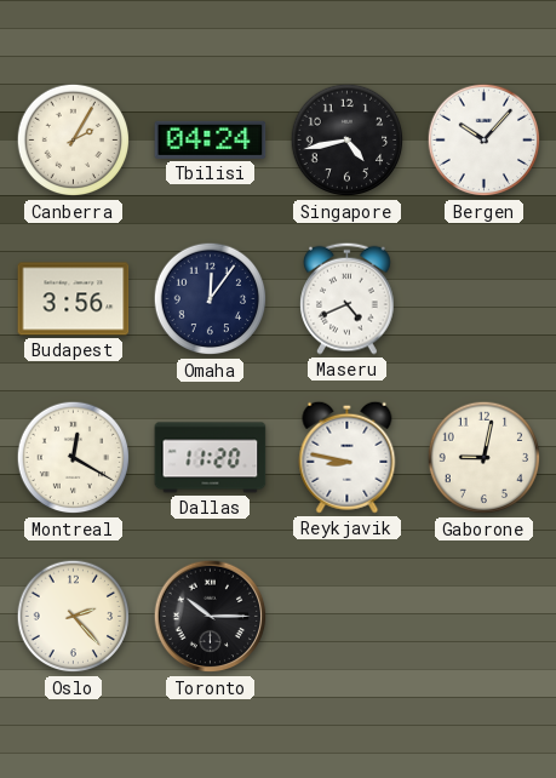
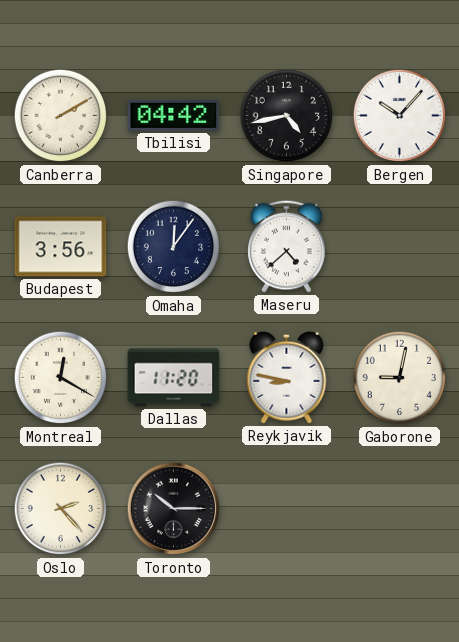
Canberra: 2:05 -> 2:10
Tbilisi: 04:24 -> 04:42
Maseru: 4:41 -> 4:38
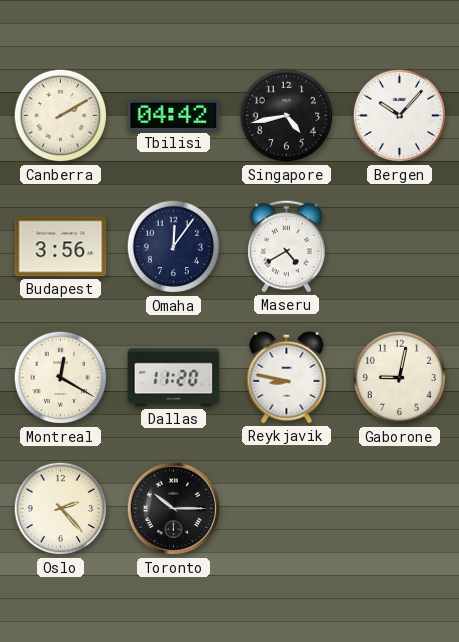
Maseru: 4:38 -> 4:40
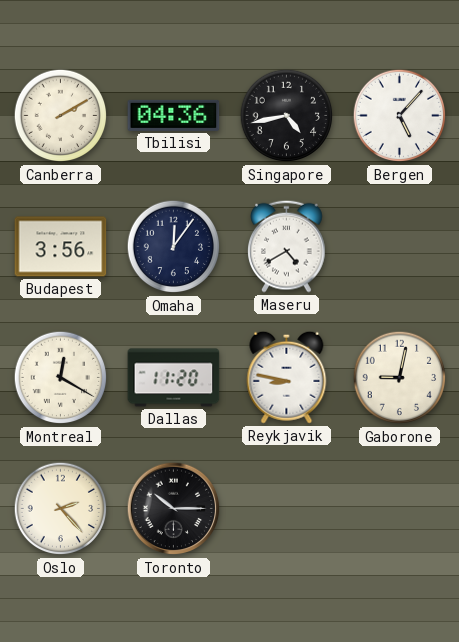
Tbilisi: 04:42 -> 04:36
Bergen: 10:07 -> 5:07
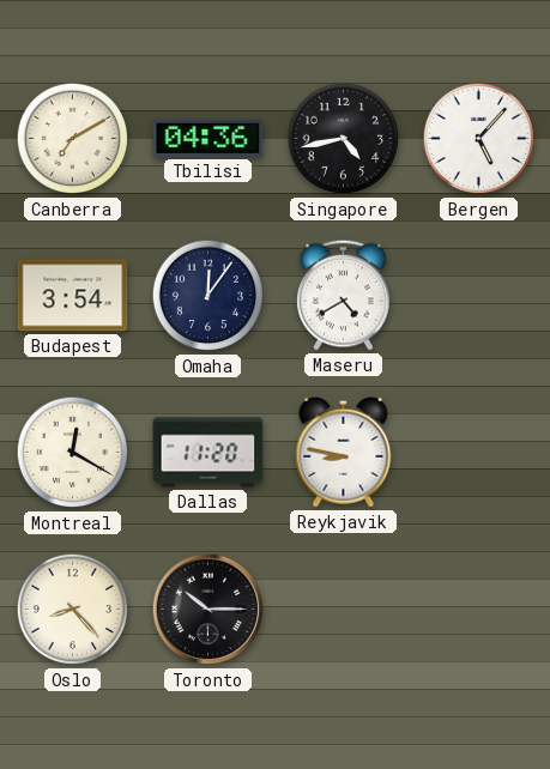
Canberra: 2:10 -> 7:10
Budapest: 3:56 -> 3:54
Gaborone: 9:02 -> none
Oslo: 2:23 -> 8:23
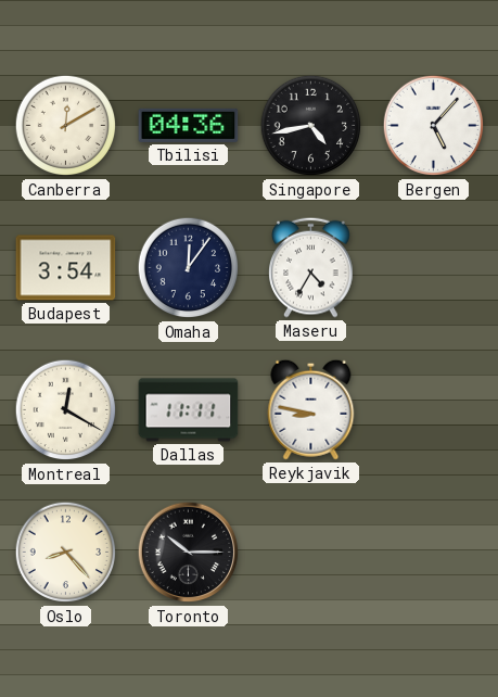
Canberra: 7:10 -> 12:10
Maseru: 4:40 -> 4:35
Dallas: 11:20 -> 11:11
